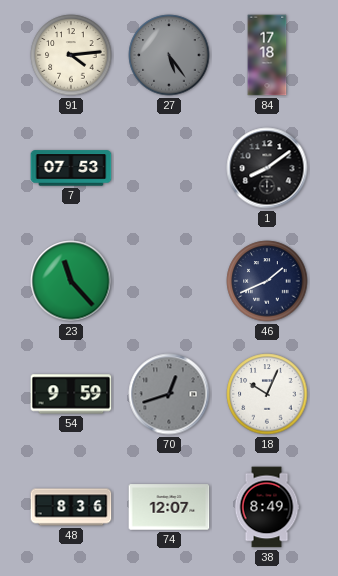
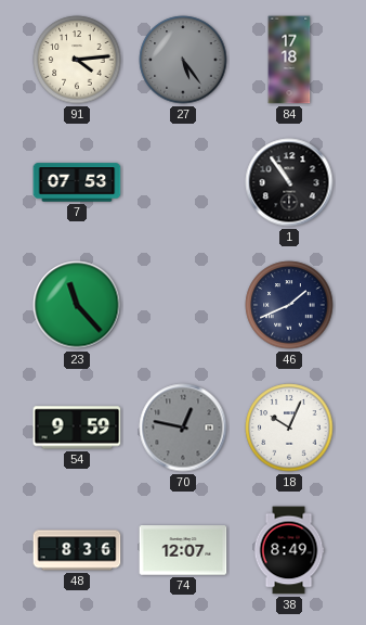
1: 8:09 -> 10:54
70: 12:42 -> 12:47
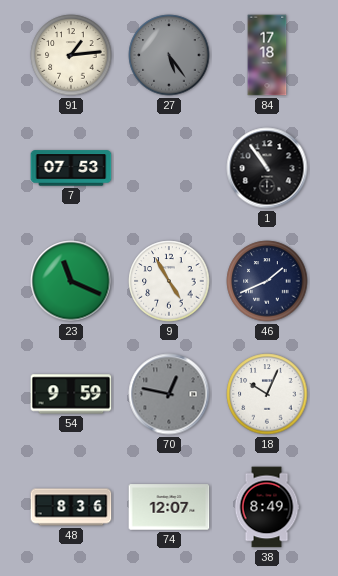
91: 4:14 -> 1:14
23: 11:23 -> 11:19
9: none -> 4:55
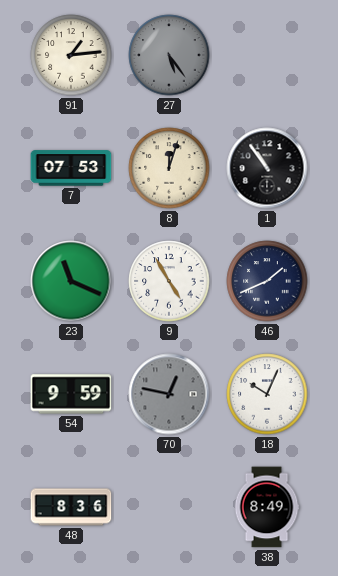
84: 17:18 -> none
8: none -> 12:03
74: 12:07 -> none
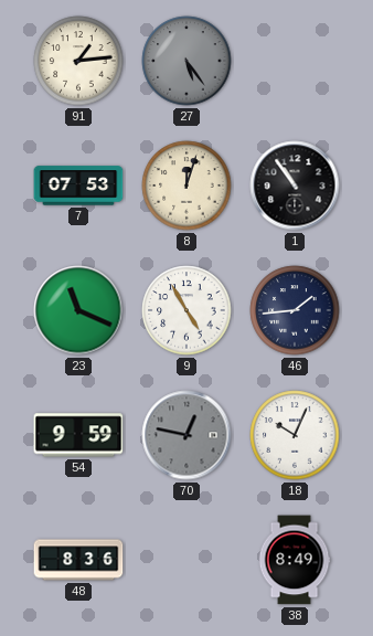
46: 1:41 -> 1:44
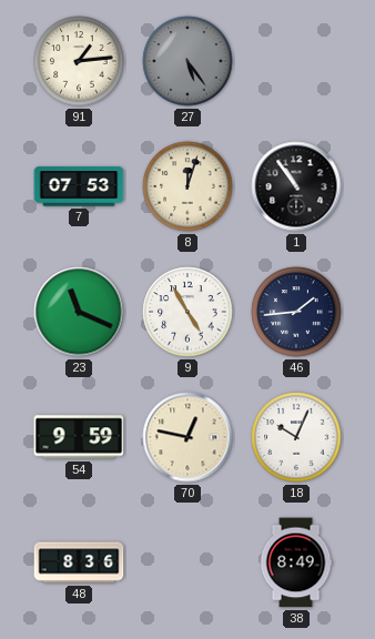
70 dial: grey -> cream
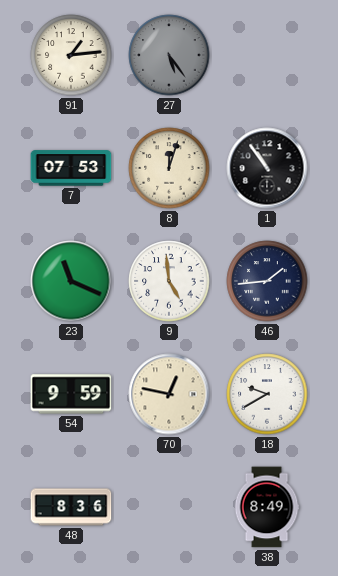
9: 4:55 -> 4:59
18: 10:04 -> 9:40
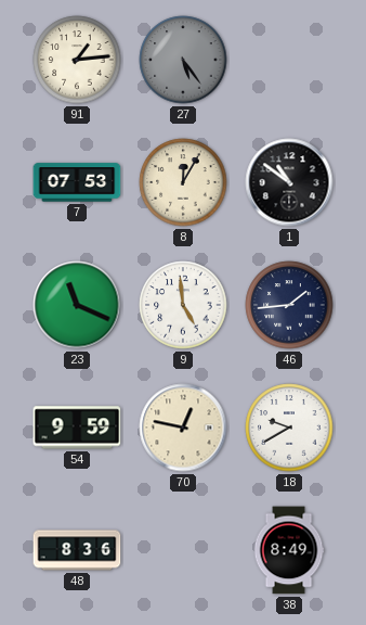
8: 12:03 -> 12:05
1: 10:54 -> 10:51
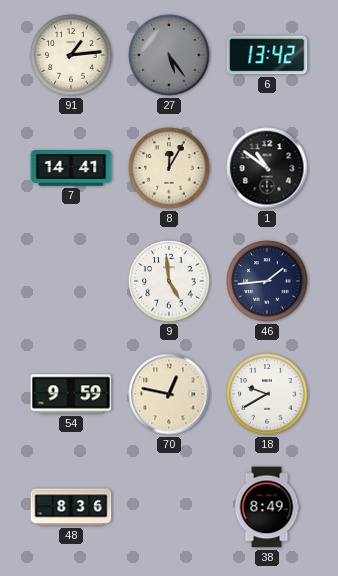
6: none -> 13:42
7: 07:53 -> 14:41
23: 11:19 -> none
